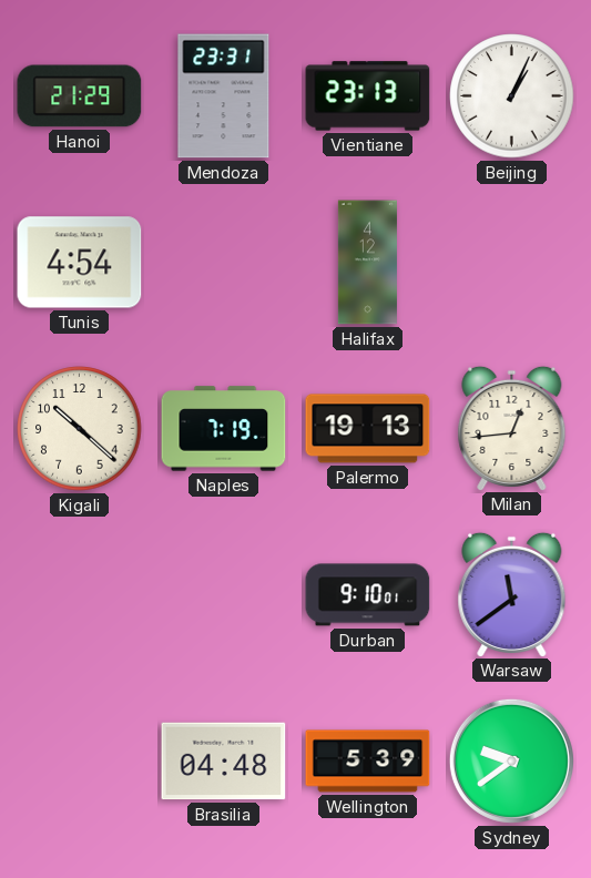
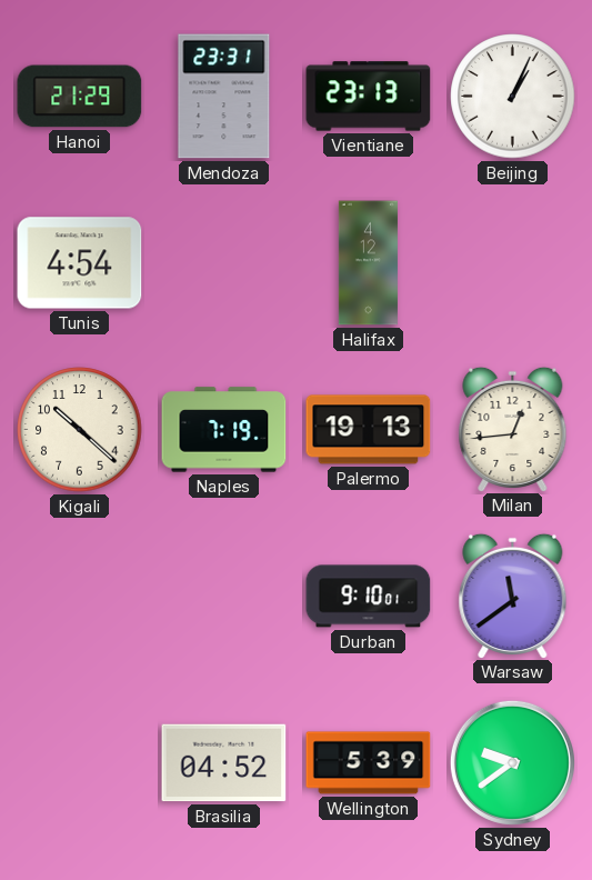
Brasilia: 04:48 -> 04:52
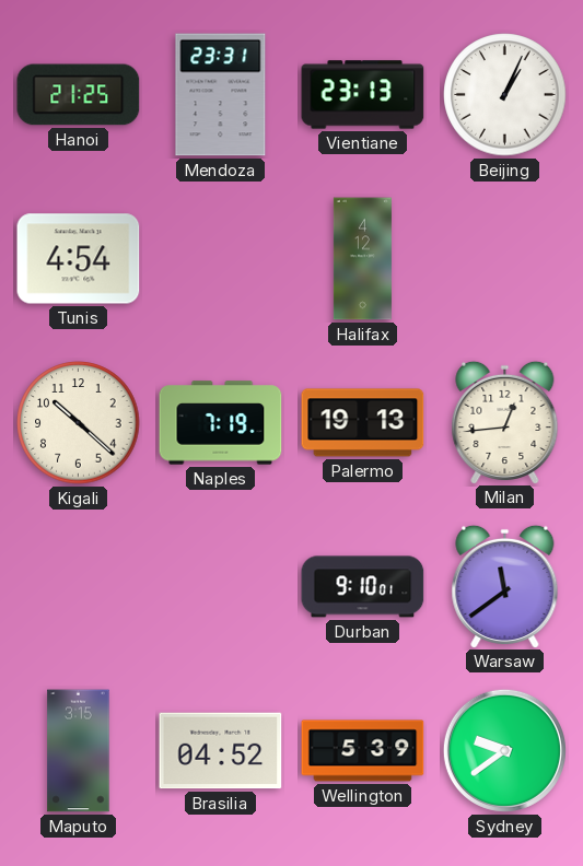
Hanoi: 21:29 -> 21:25
Maputo: none -> 3:15
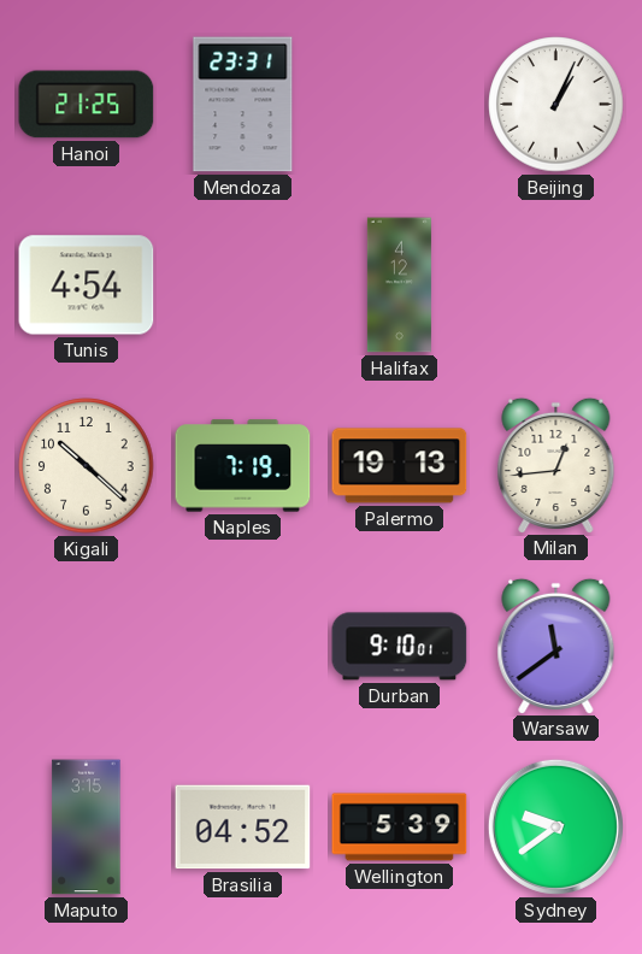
Vientiane: 23:13 -> none
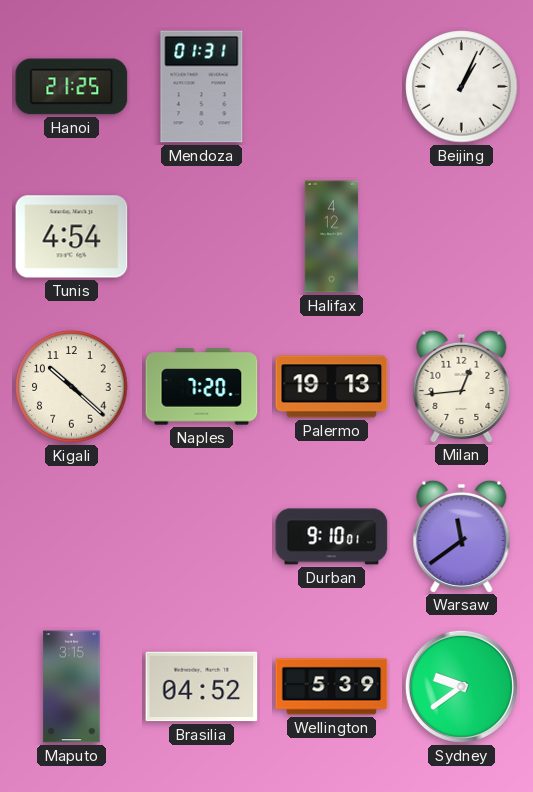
Mendoza: 23:31 -> 01:31
Naples: 7:19 -> 7:20
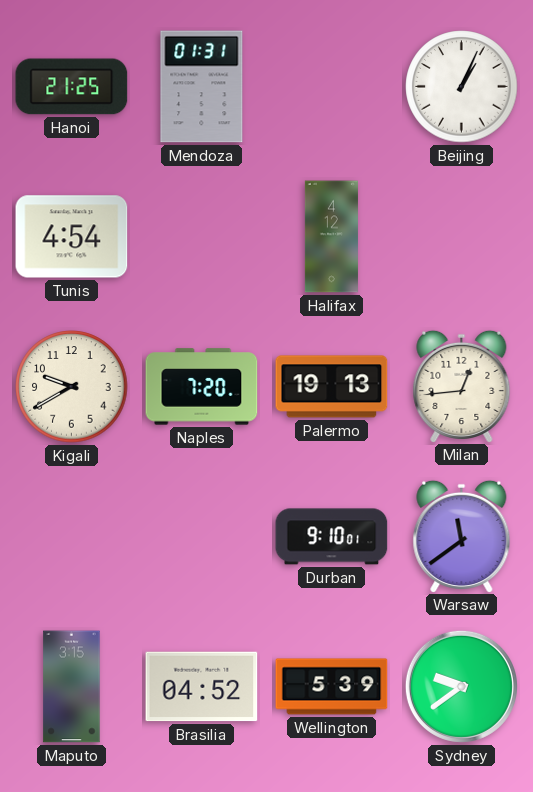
Kigali: 10:22 -> 9:40
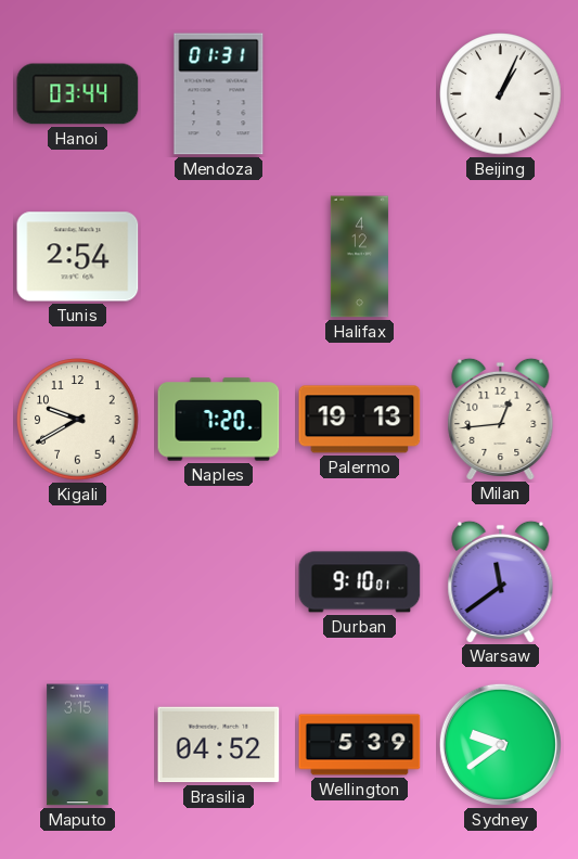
Hanoi: 21:25 -> 03:44
Tunis: 4:54 -> 2:54
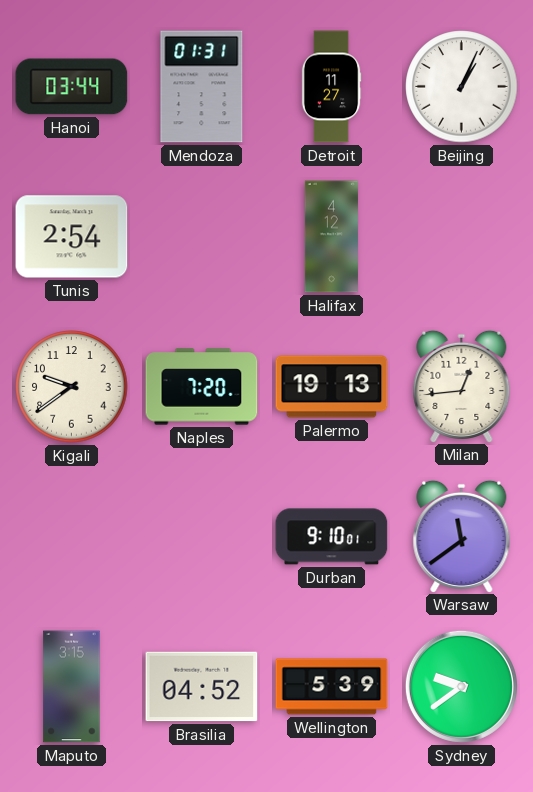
Detroit: none -> 11:27
Kigali: 9:40 -> 9:39
